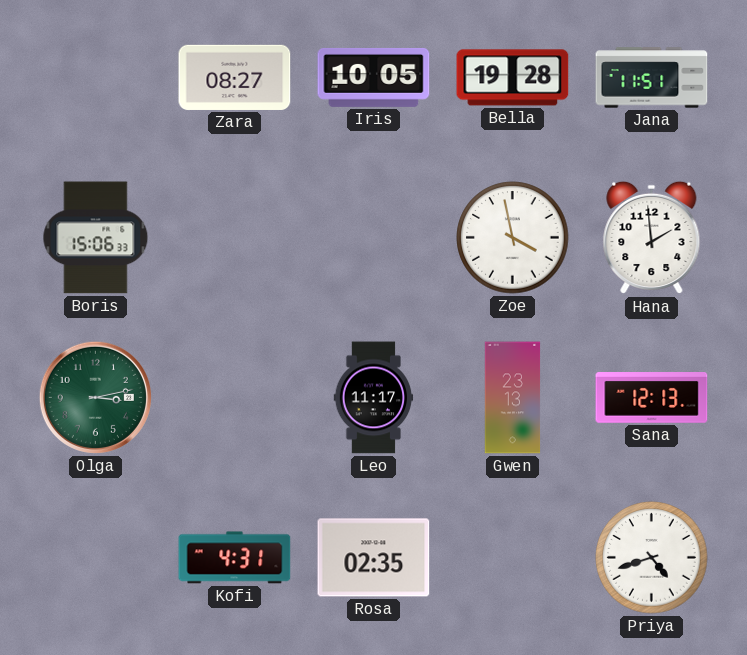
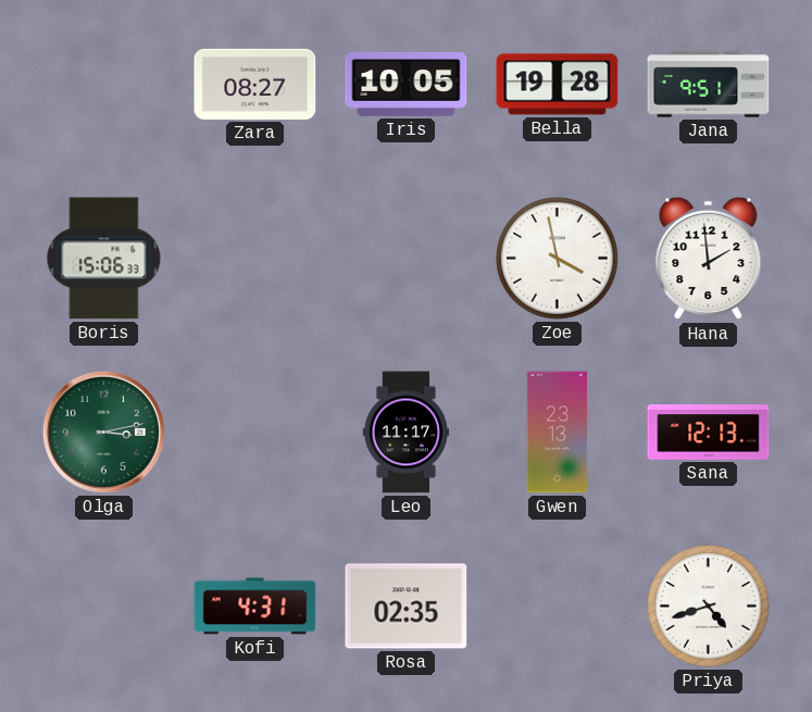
Jana: 11:51 -> 9:51
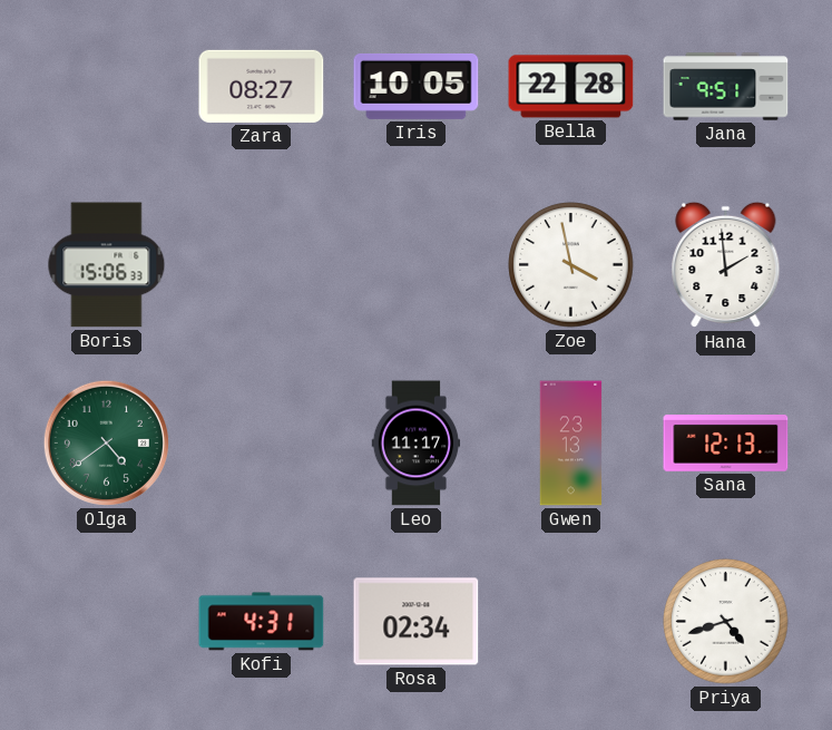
Bella: 19:28 -> 22:28
Olga: 3:13 -> 4:39
Rosa: 02:35 -> 02:34
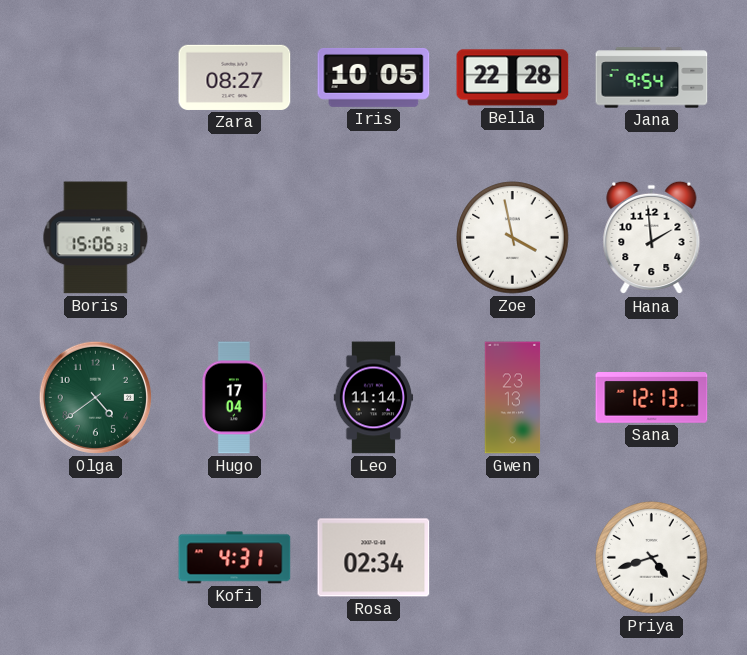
Jana: 9:51 -> 9:54
Hugo: none -> 17:04
Leo: 11:17 -> 11:14
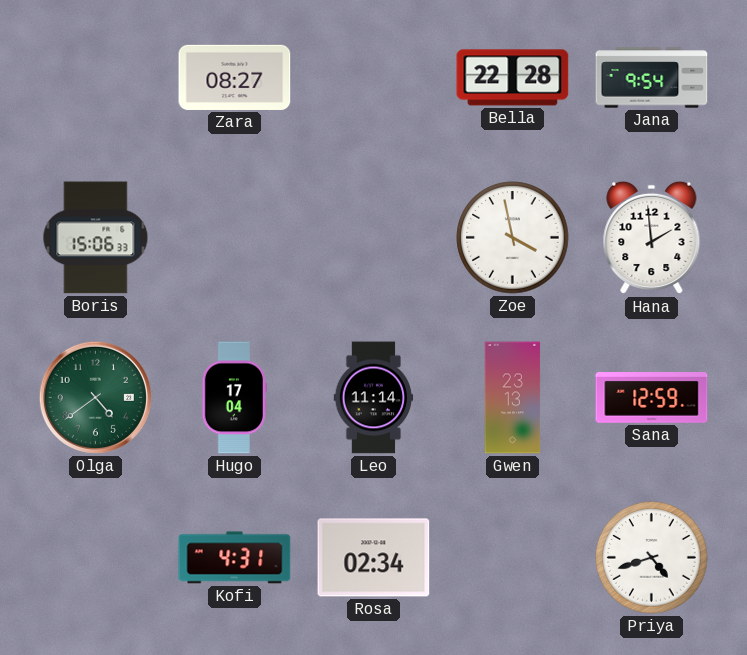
Iris: 10:05 -> none
Sana: 12:13 -> 12:59
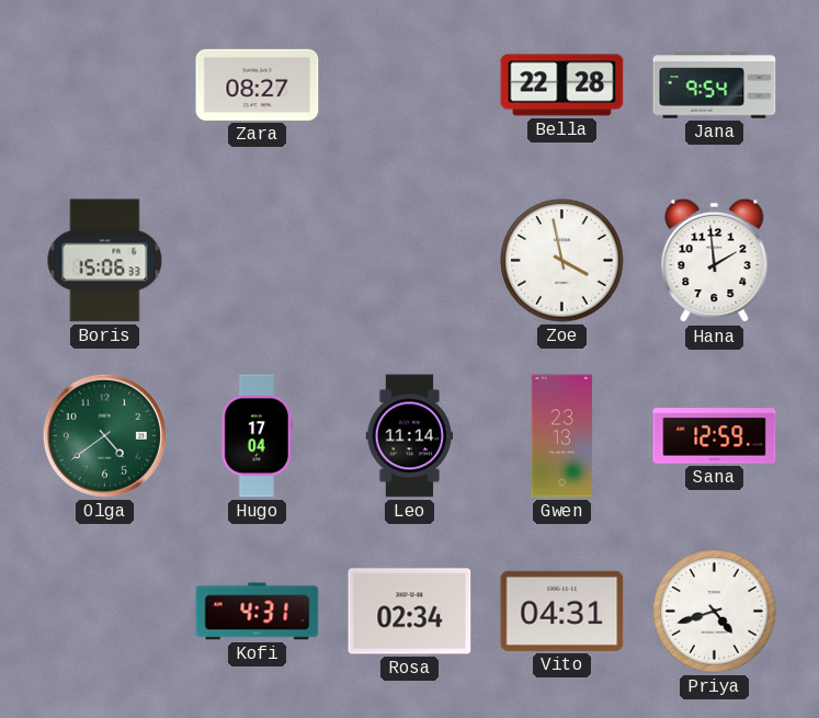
Vito: none -> 04:31
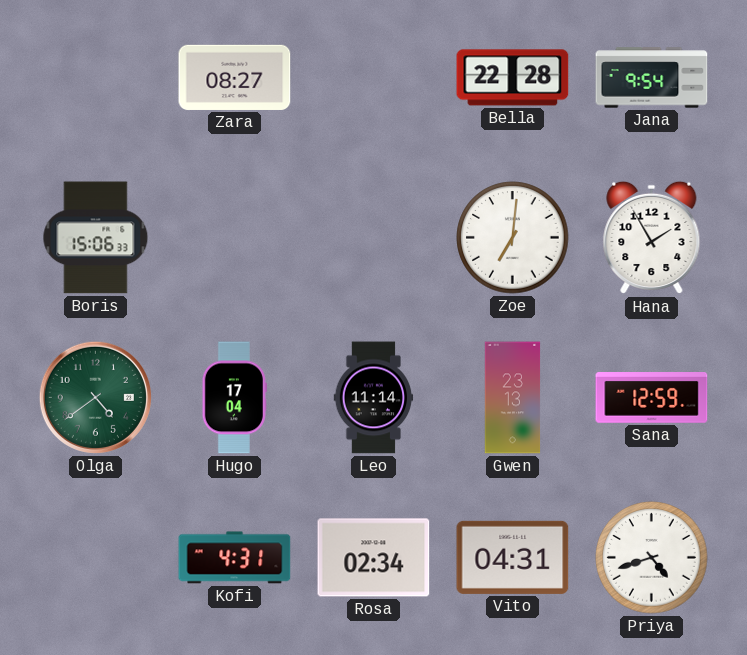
Zoe: 3:58 -> 7:01
Hana: 1:59 -> 1:55
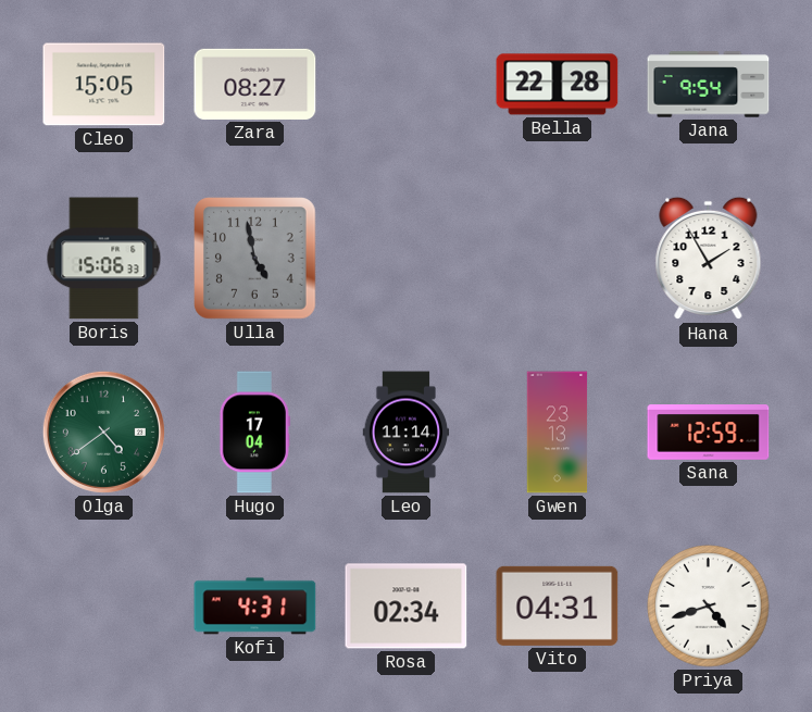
Cleo: none -> 15:05
Ulla: none -> 4:58
Zoe: 7:01 -> none
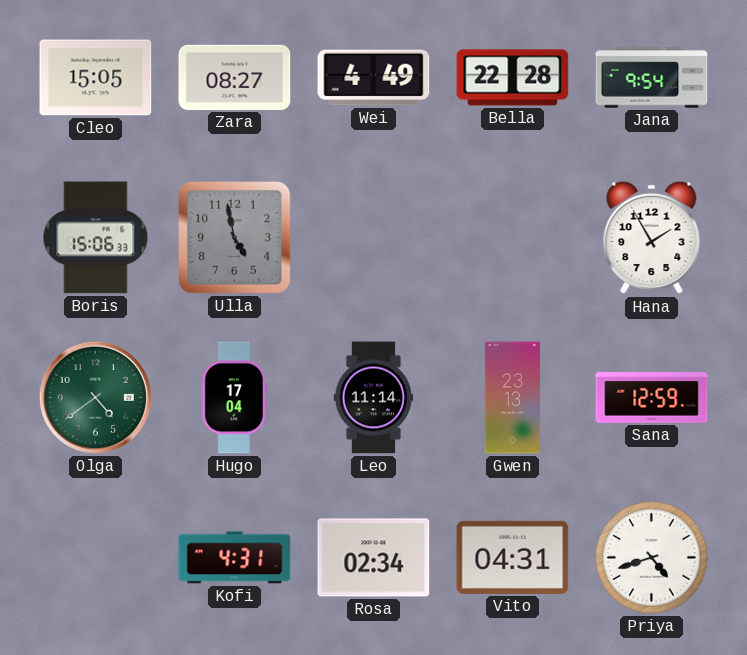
Wei: none -> 4:49
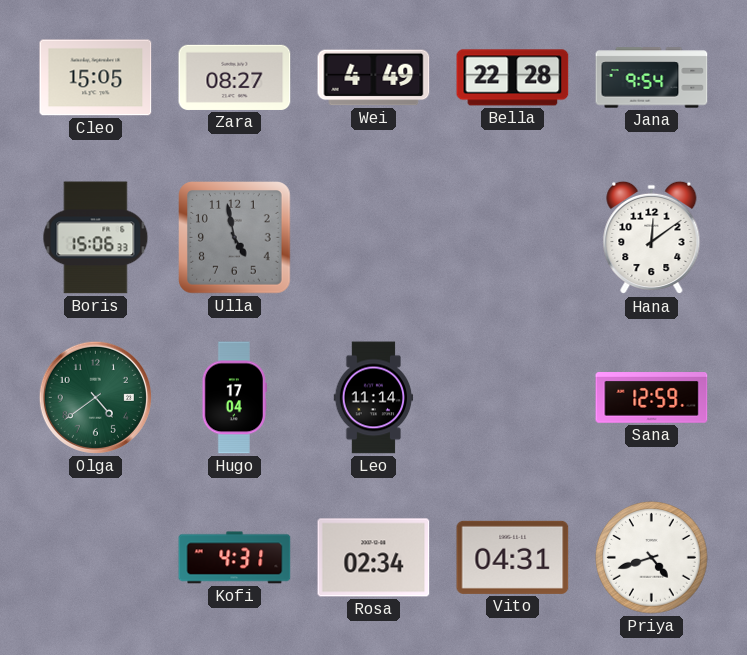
Hana: 1:55 -> 12:09
Gwen: 23:13 -> none
